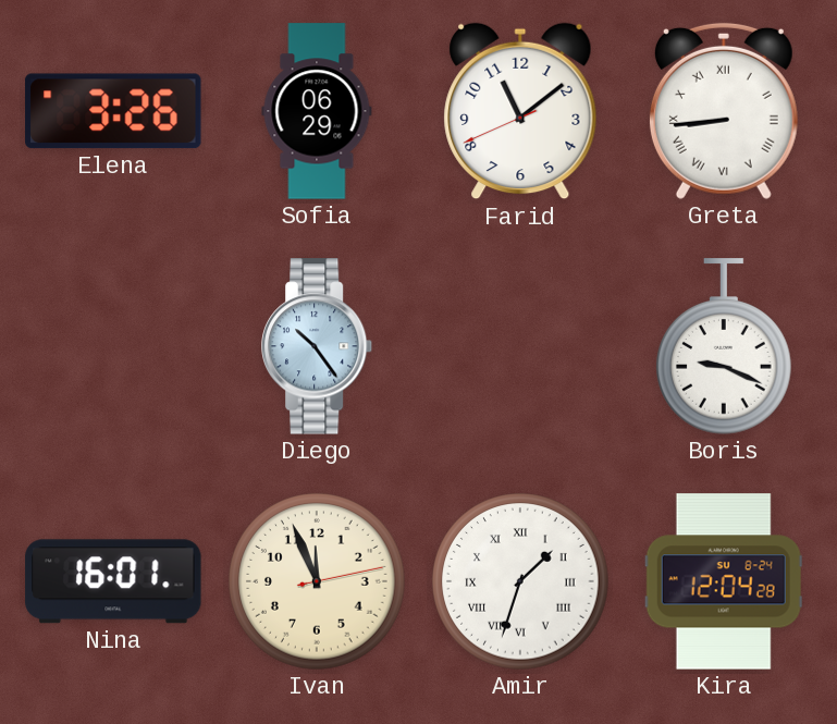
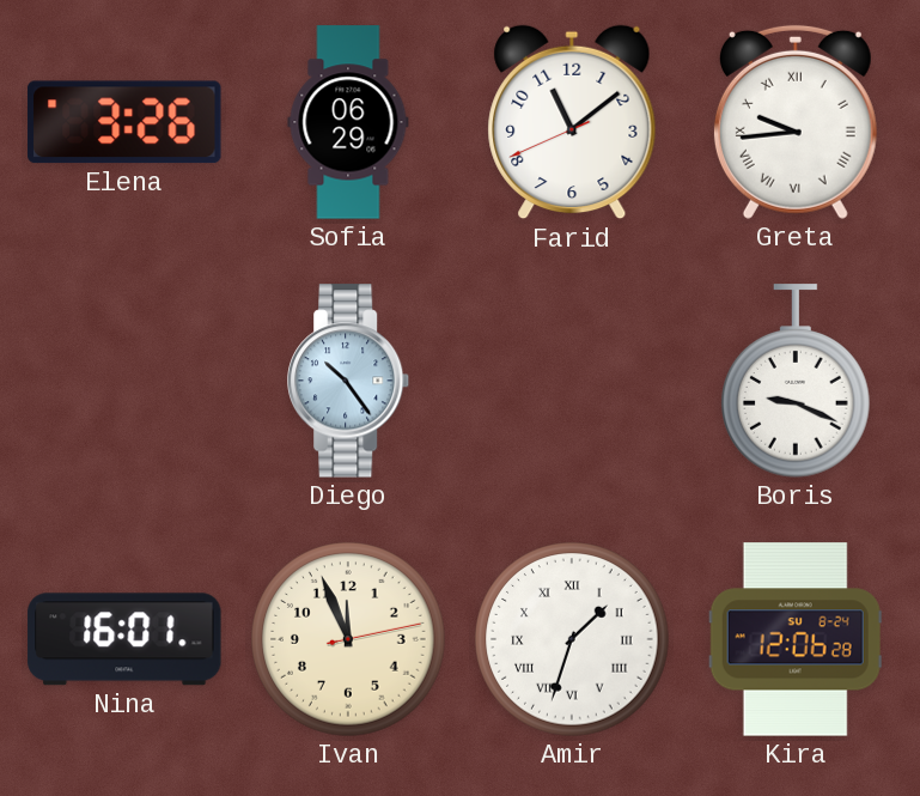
Greta: 8:44 -> 9:44
Kira: 12:04 -> 12:06
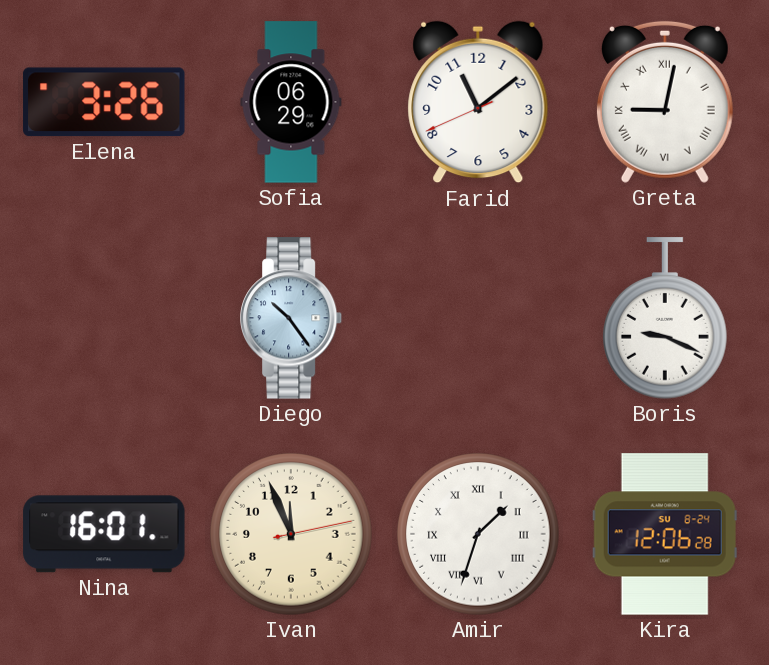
Greta: 9:44 -> 9:02
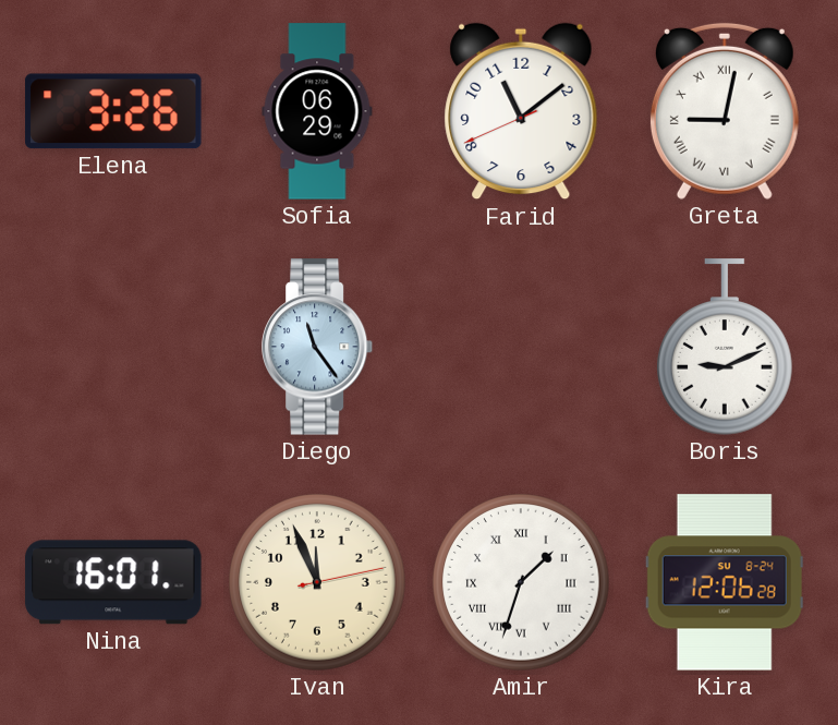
Diego: 10:24 -> 11:24
Boris: 9:19 -> 9:11
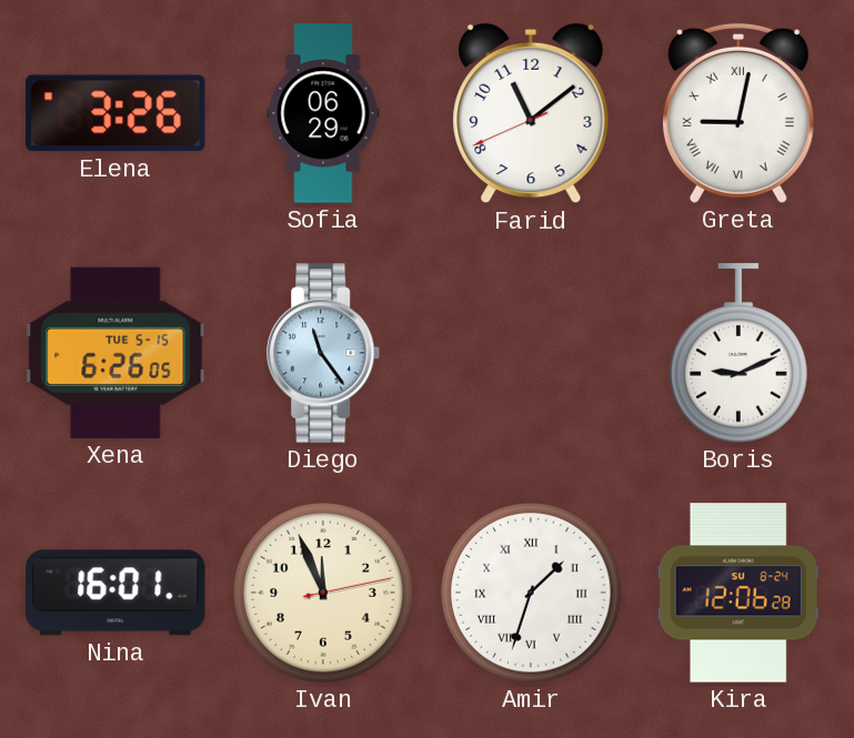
Xena: none -> 6:26
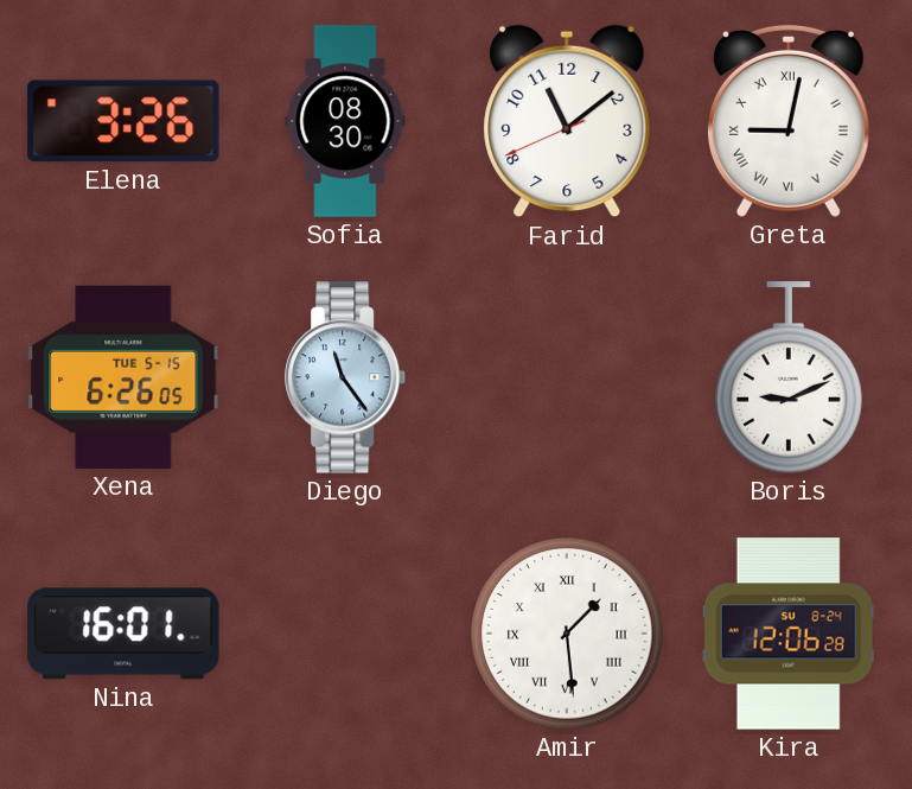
Sofia: 06:29 -> 08:30
Ivan: 11:56 -> none
Amir: 1:33 -> 1:29
